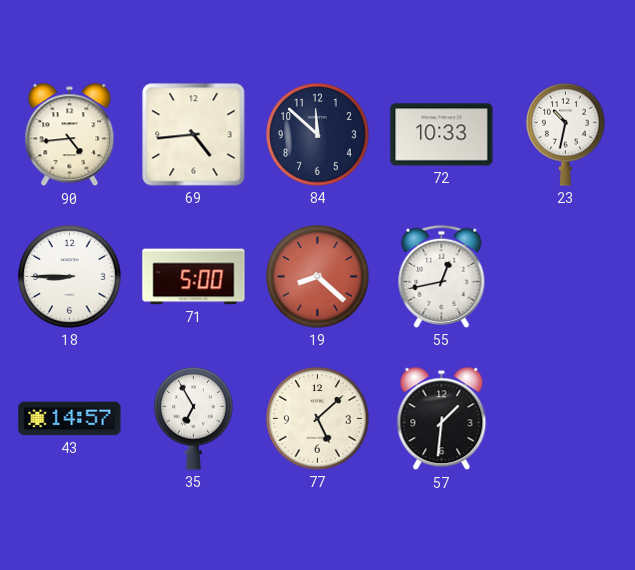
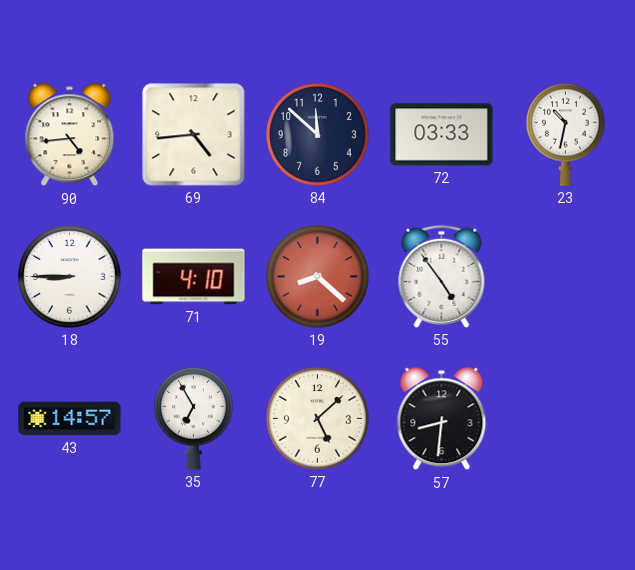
72: 10:33 -> 03:33
71: 5:00 -> 4:10
55: 12:43 -> 4:54
57: 1:31 -> 8:31
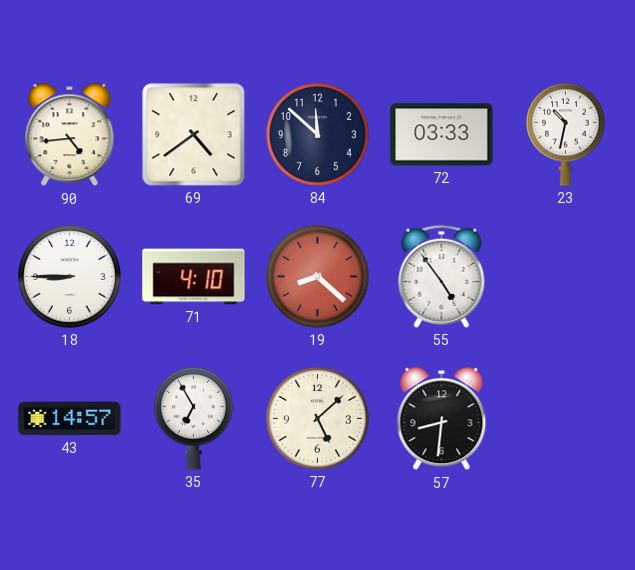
69: 4:44 -> 4:39
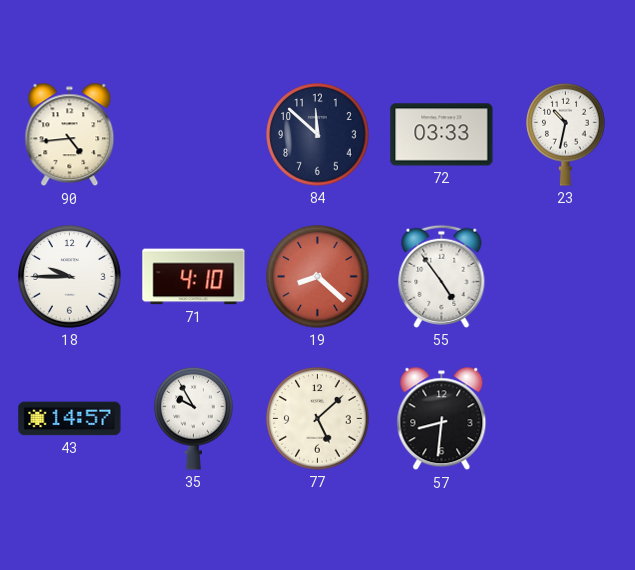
69: 4:39 -> none
18: 8:45 -> 9:45
35: 6:55 -> 9:55
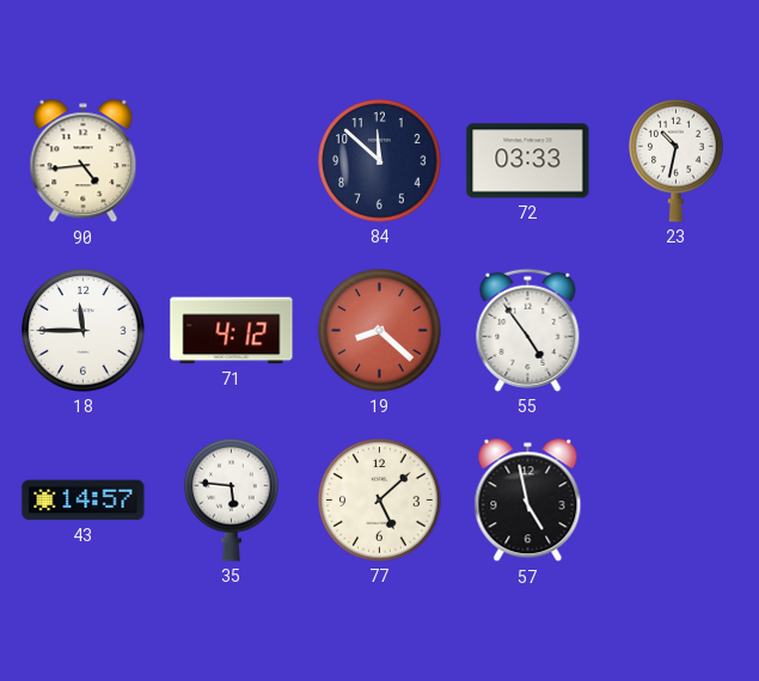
18: 9:45 -> 11:45
71: 4:10 -> 4:12
35: 9:55 -> 5:46
57: 8:31 -> 4:58
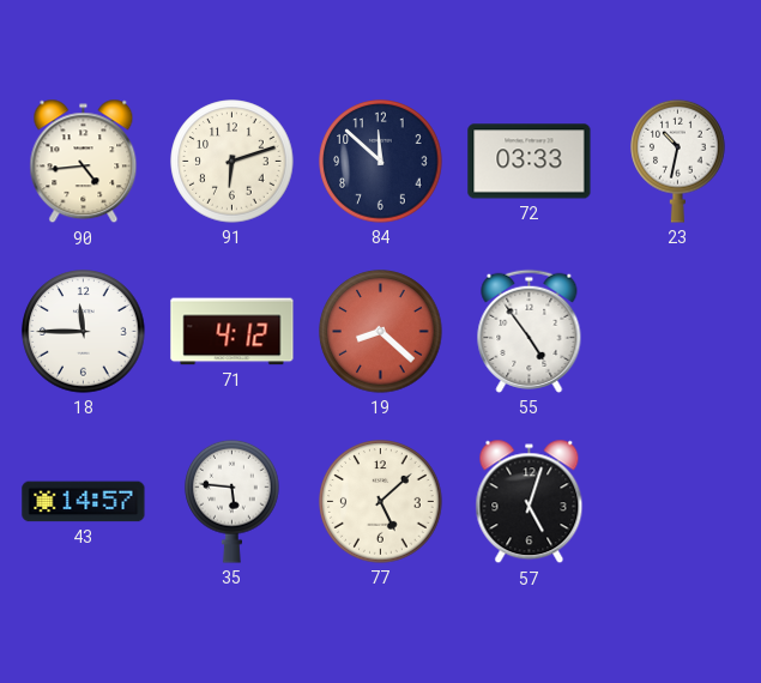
91: none -> 6:12
57: 4:58 -> 5:03
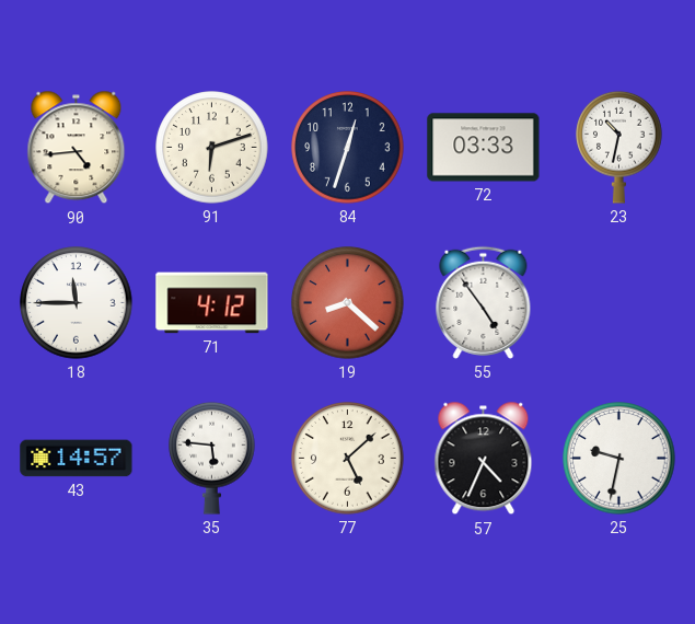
84: 11:52 -> 12:33
57: 5:03 -> 4:34
25: none -> 9:32
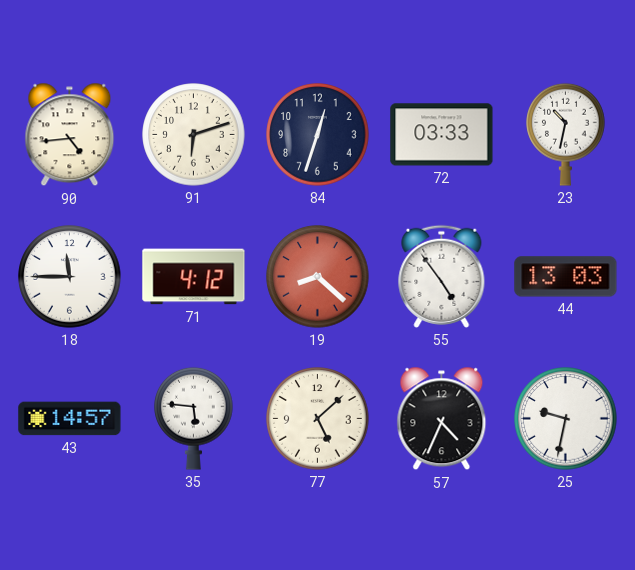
44: none -> 13:03
